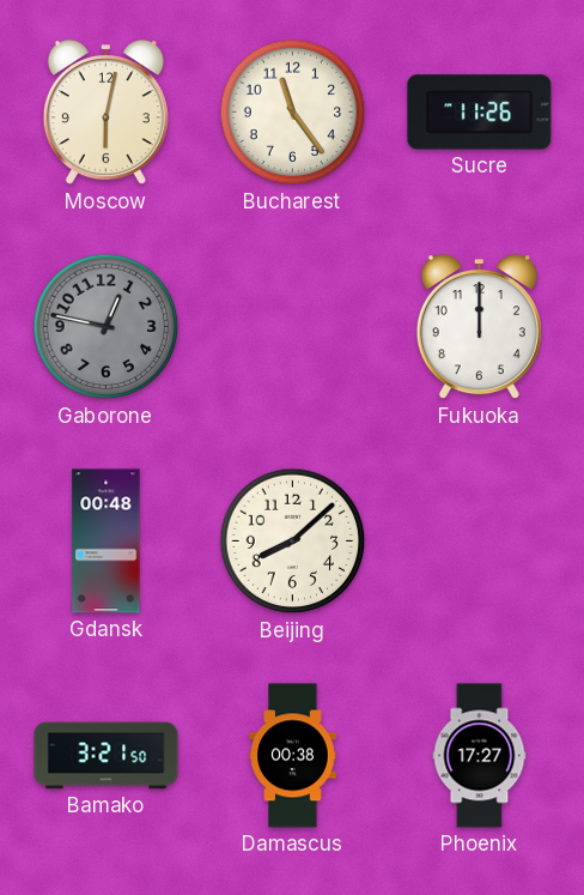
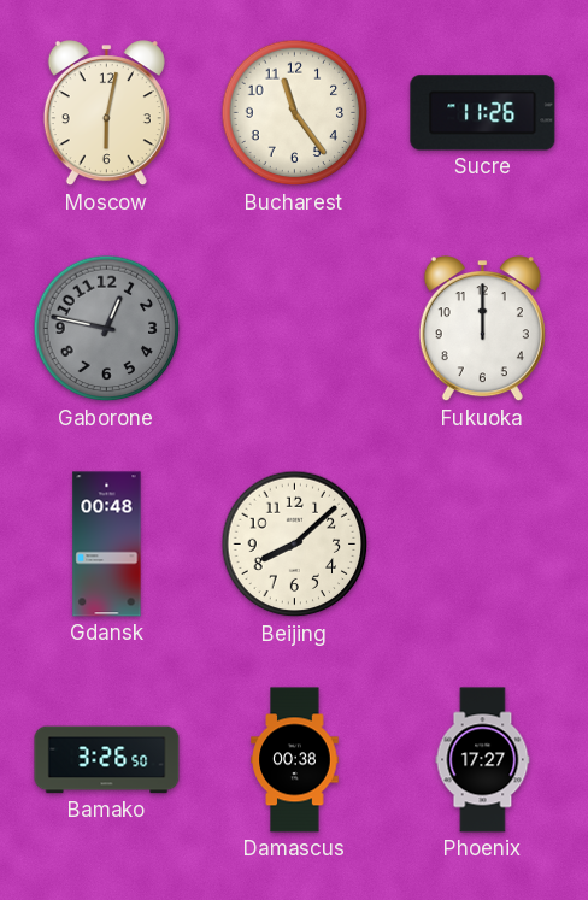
Bamako: 3:21 -> 3:26
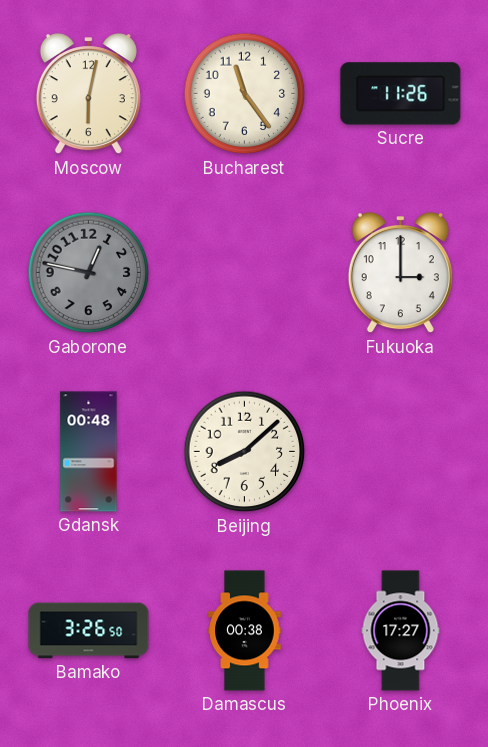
Fukuoka: 12:00 -> 3:00
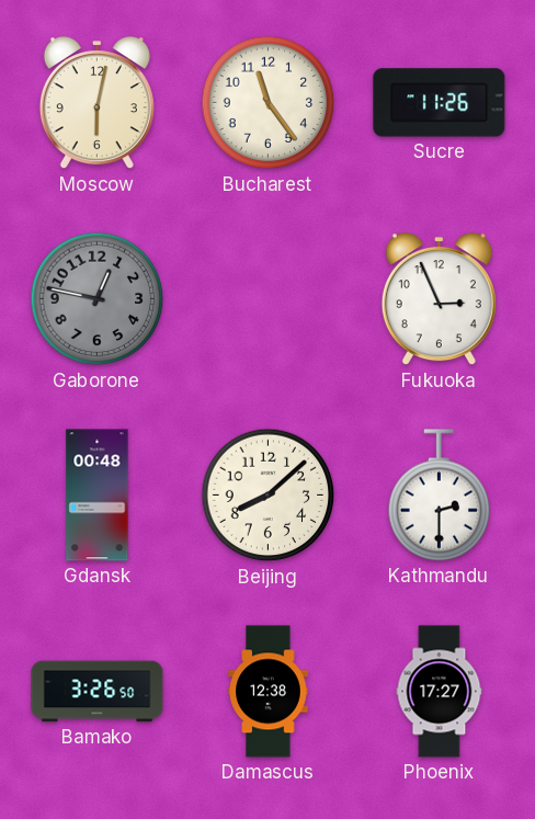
Fukuoka: 3:00 -> 2:56
Kathmandu: none -> 2:30
Damascus: 00:38 -> 12:38
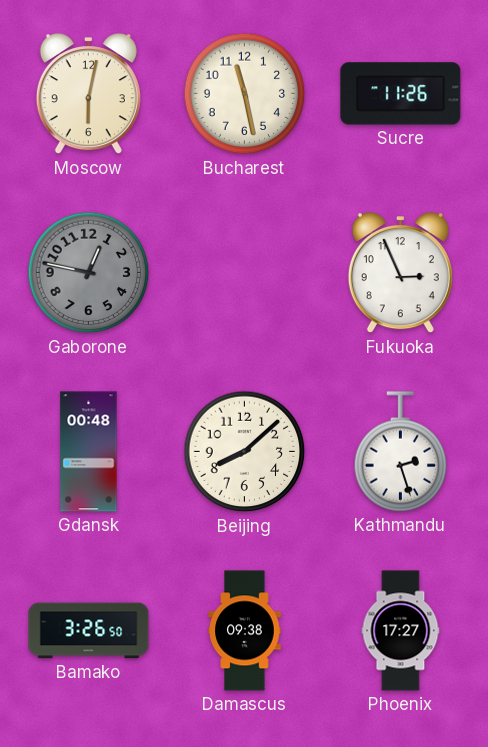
Bucharest: 11:24 -> 11:28
Kathmandu: 2:30 -> 2:27
Damascus: 12:38 -> 09:38
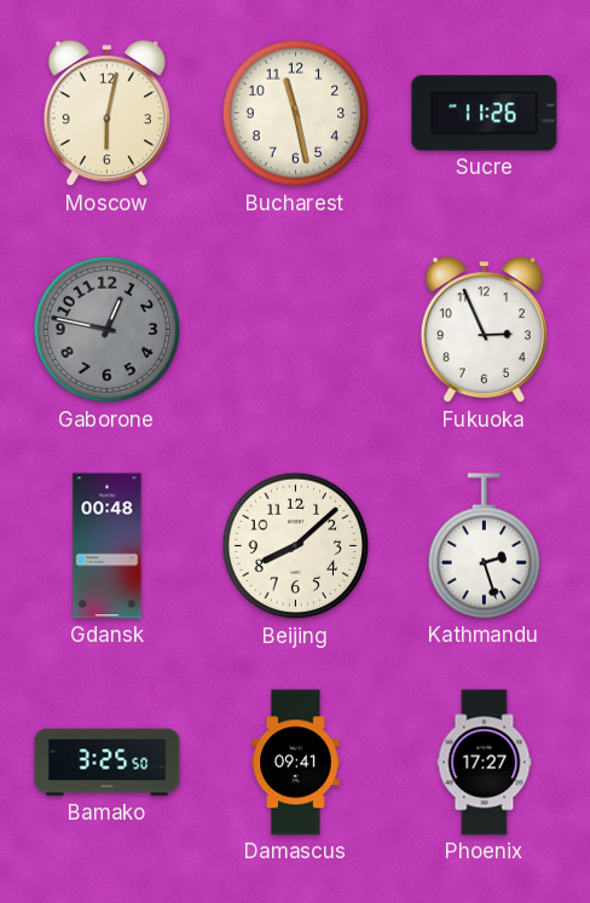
Bamako: 3:26 -> 3:25
Damascus: 09:38 -> 09:41
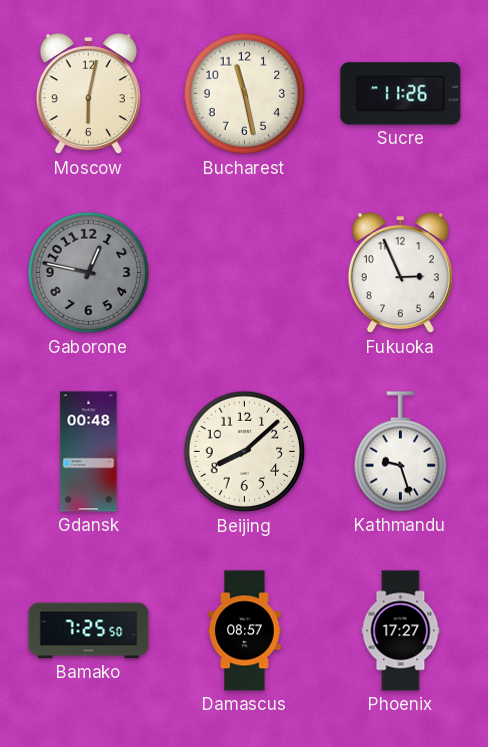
Kathmandu: 2:27 -> 9:27
Bamako: 3:25 -> 7:25
Damascus: 09:41 -> 08:57
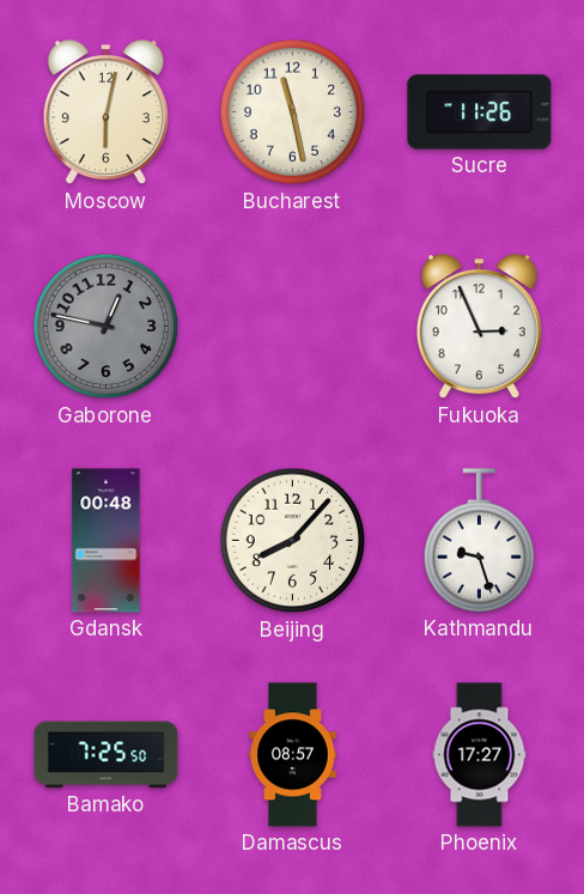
Beijing: 8:08 -> 8:07
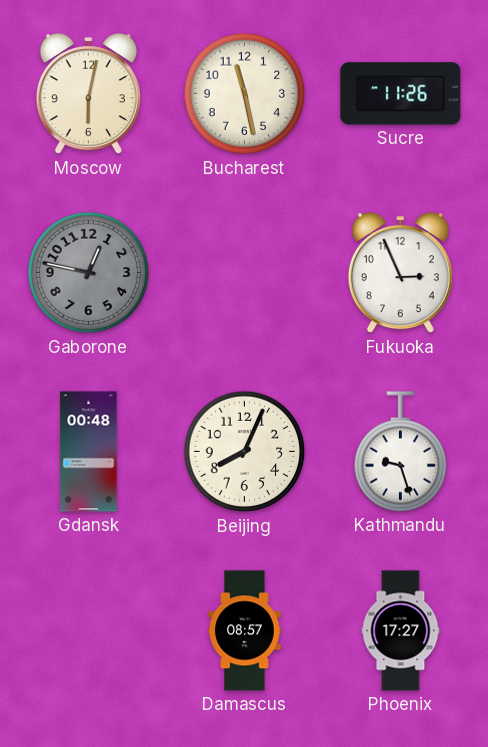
Beijing: 8:07 -> 8:04
Bamako: 7:25 -> none
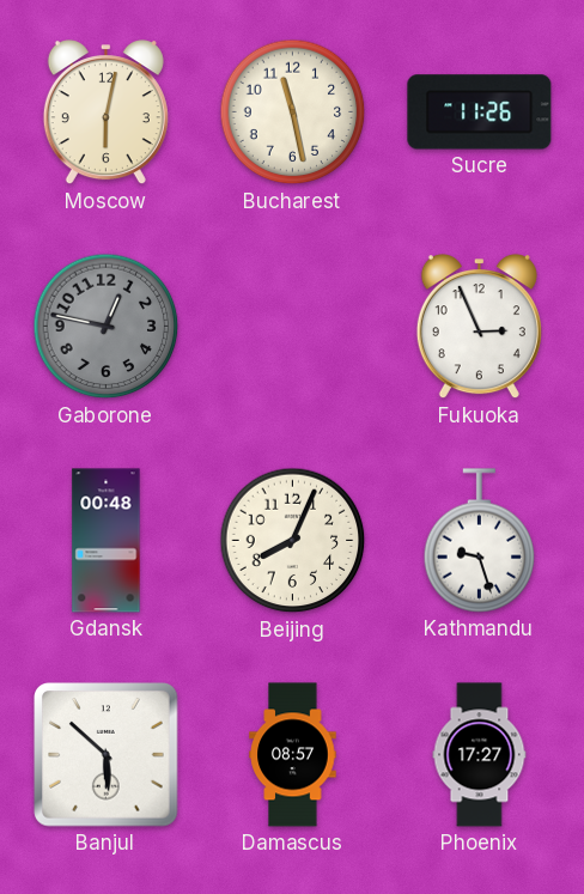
Banjul: none -> 5:52
